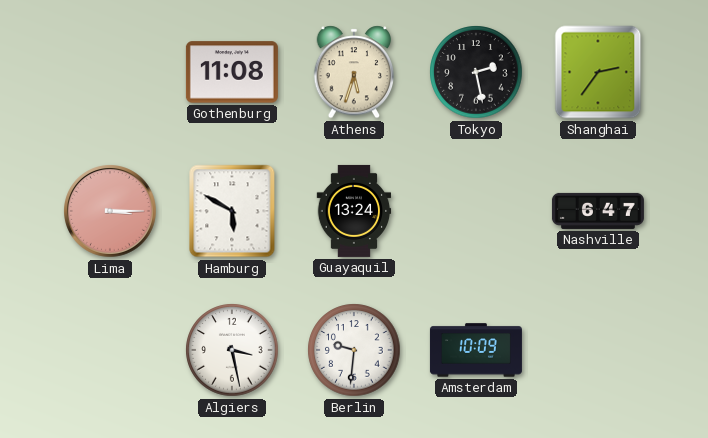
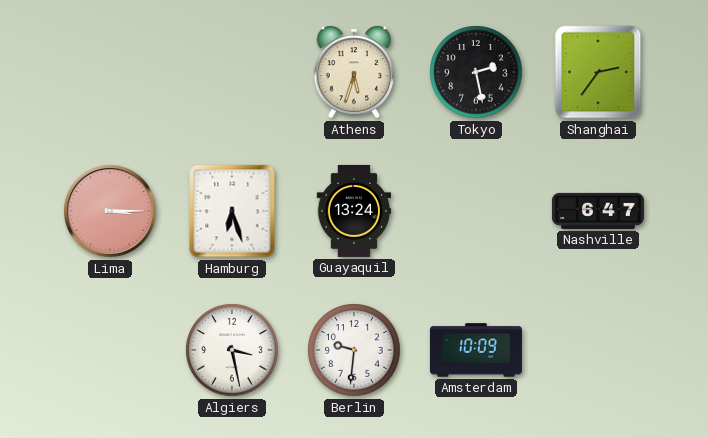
Gothenburg: 11:08 -> none
Hamburg: 5:50 -> 6:27
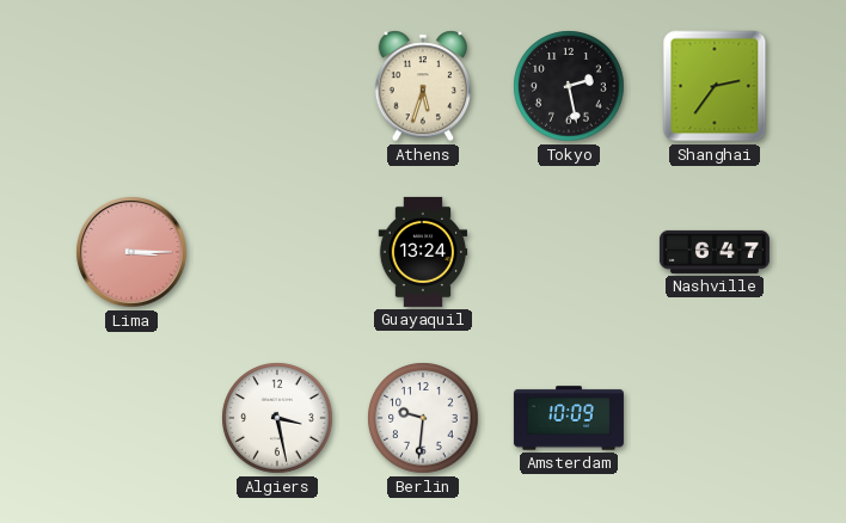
Hamburg: 6:27 -> none
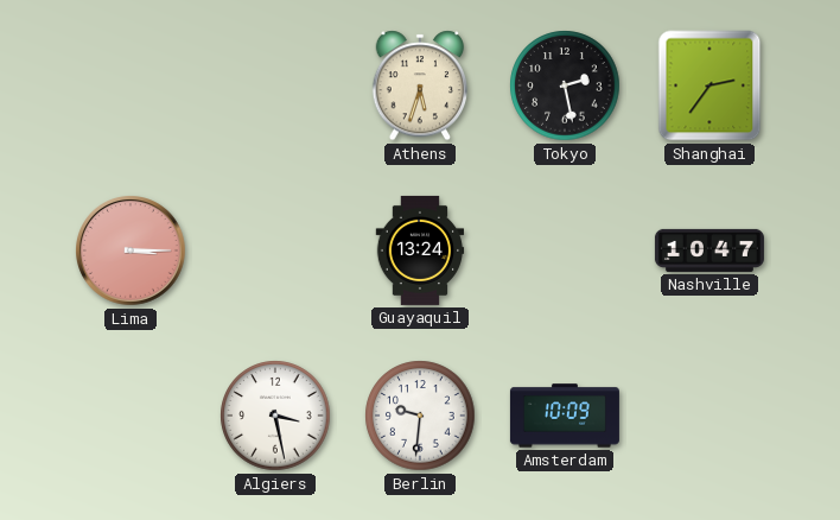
Nashville: 6:47 -> 10:47
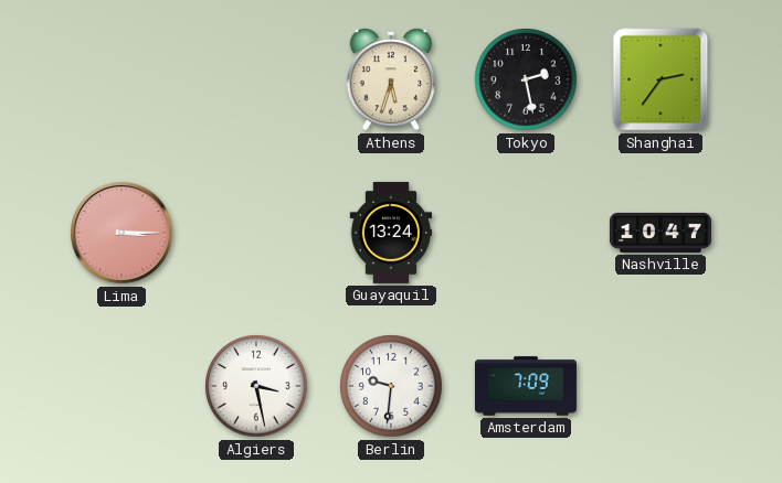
Amsterdam: 10:09 -> 7:09
